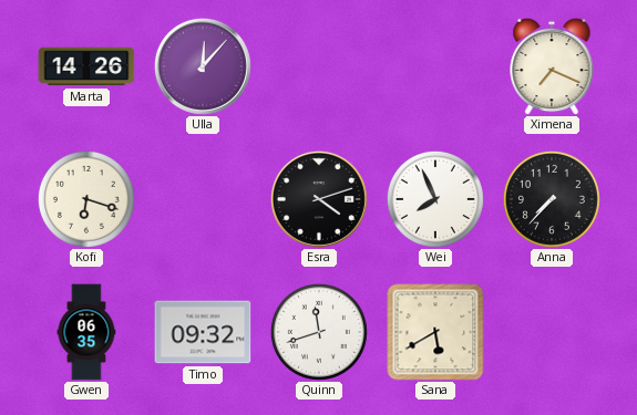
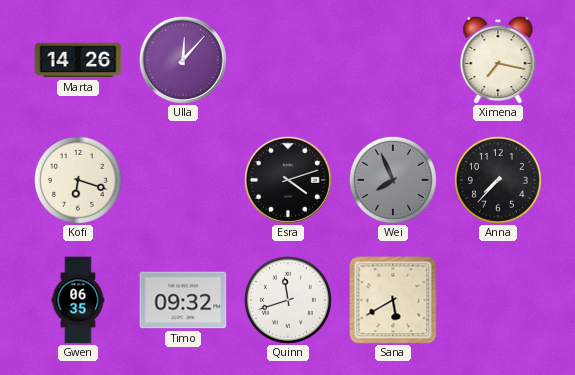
Ximena: 7:19 -> 7:17
Wei dial: white -> grey
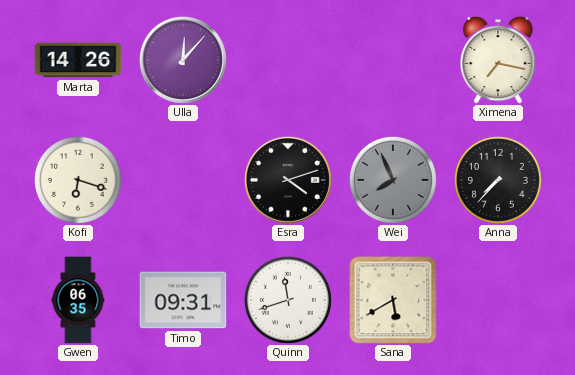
Timo: 09:32 -> 09:31
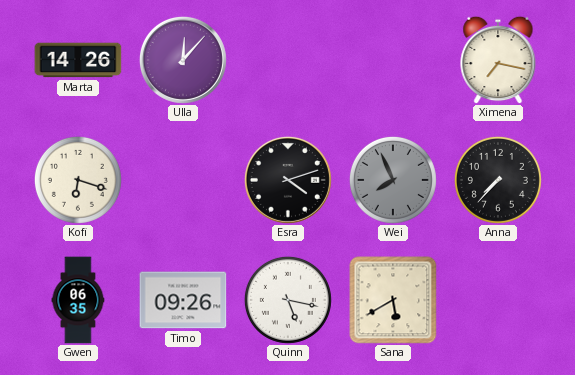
Timo: 09:31 -> 09:26
Quinn: 11:42 -> 5:17
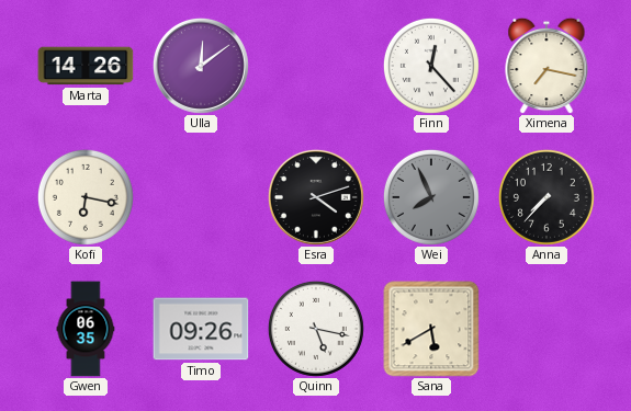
Ulla: 12:07 -> 12:09
Finn: none -> 12:23
Kofi: 6:18 -> 6:17
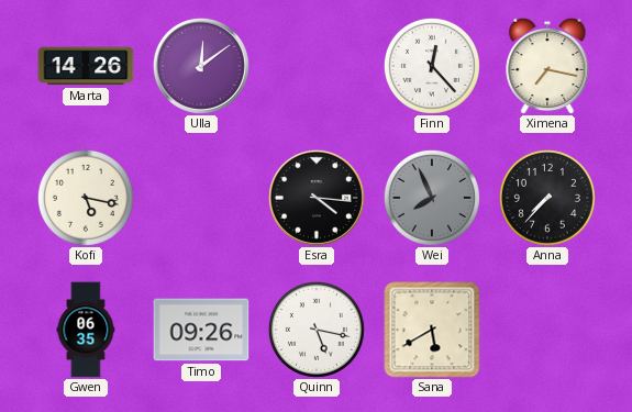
Kofi: 6:17 -> 5:17
Esra: 4:12 -> 4:16
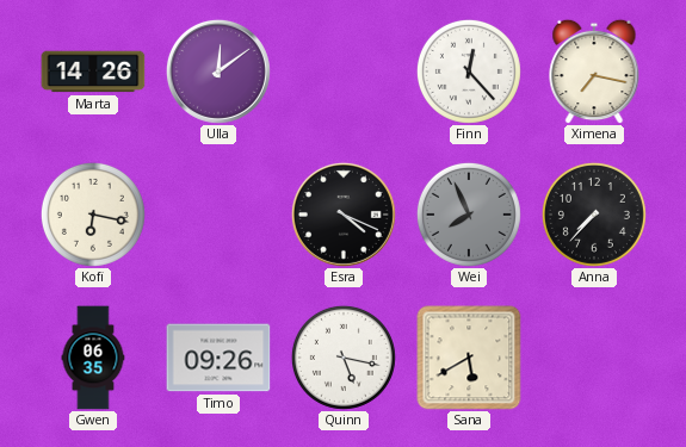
Kofi: 5:17 -> 6:17
Esra: 4:16 -> 4:19
